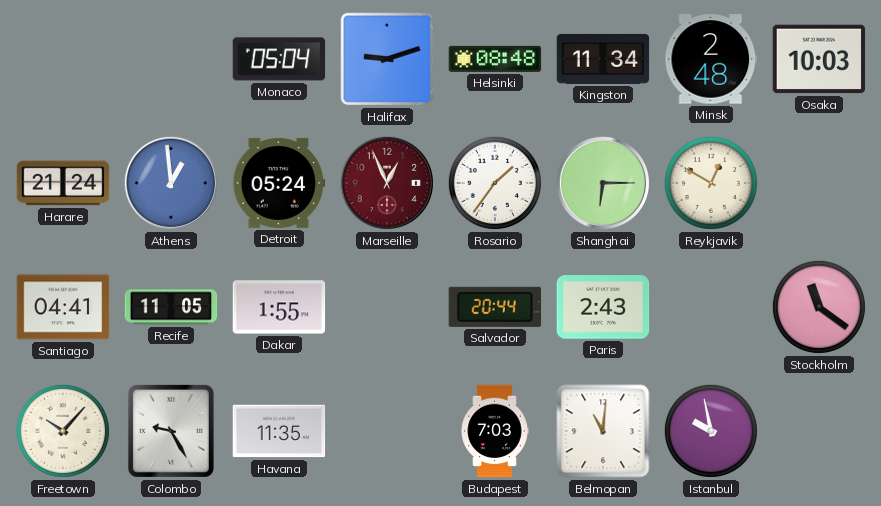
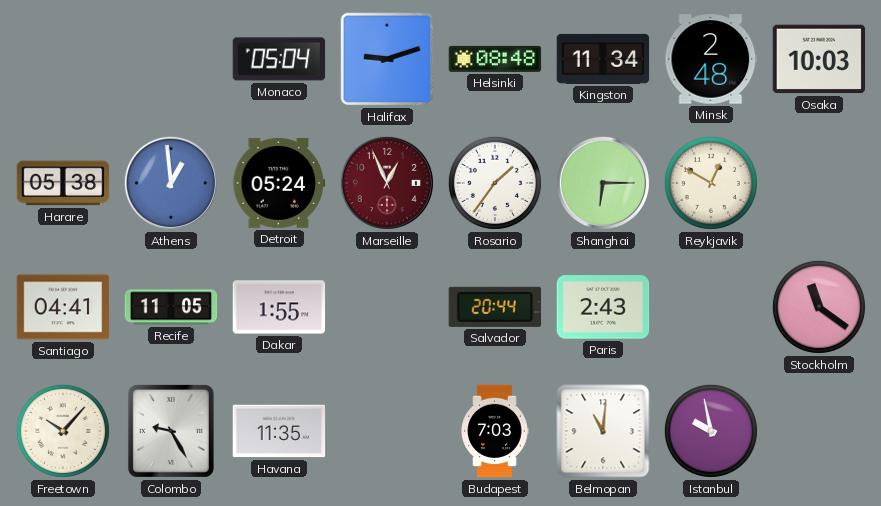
Harare: 21:24 -> 05:38
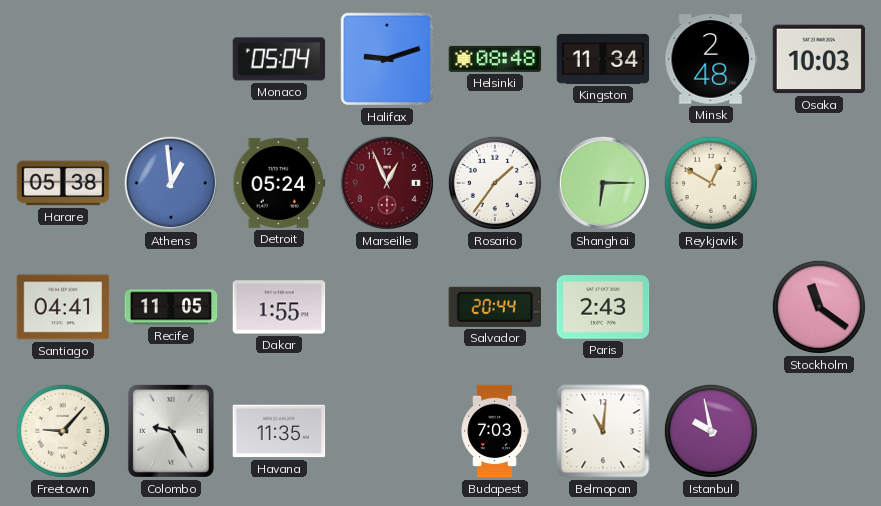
Freetown: 10:07 -> 9:07
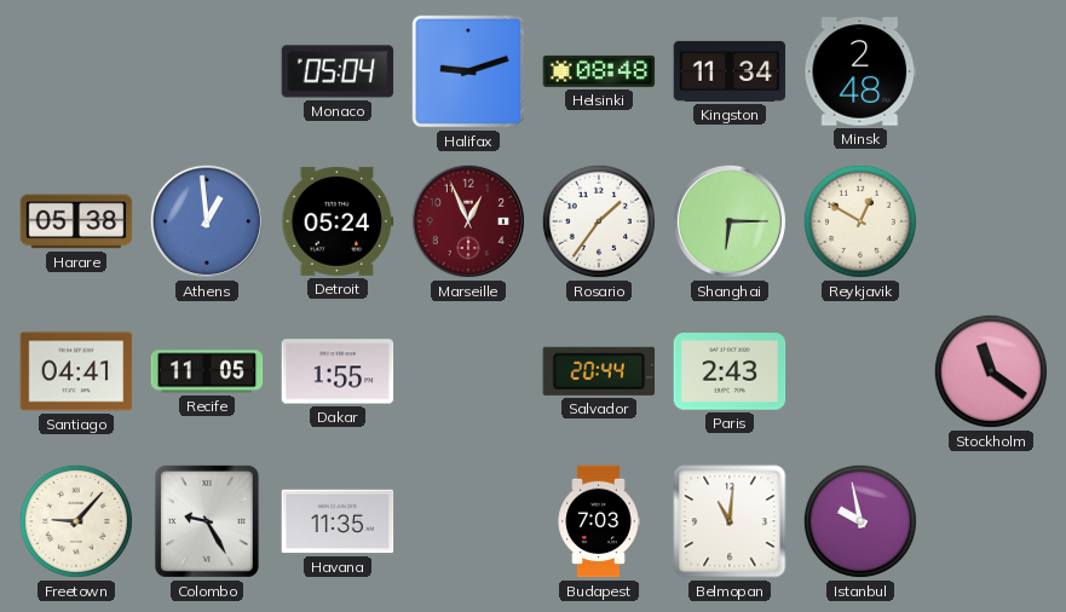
Osaka: 10:03 -> none
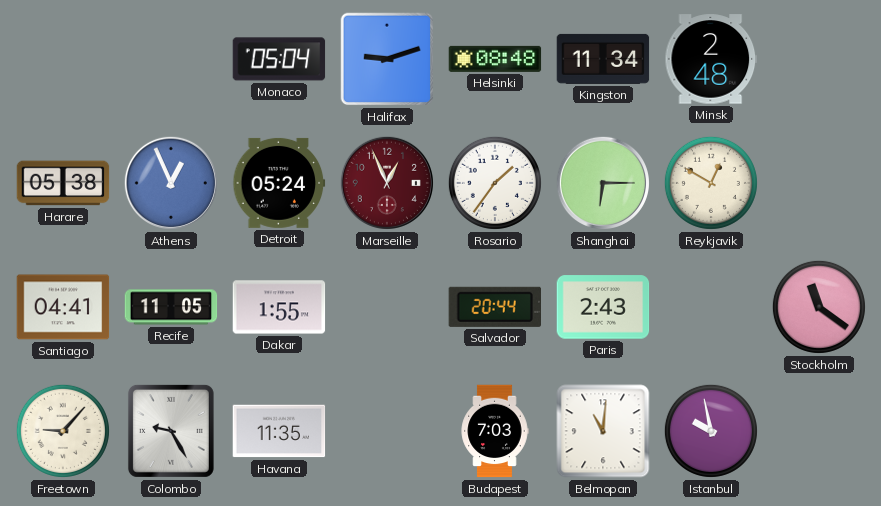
Athens: 12:59 -> 12:56
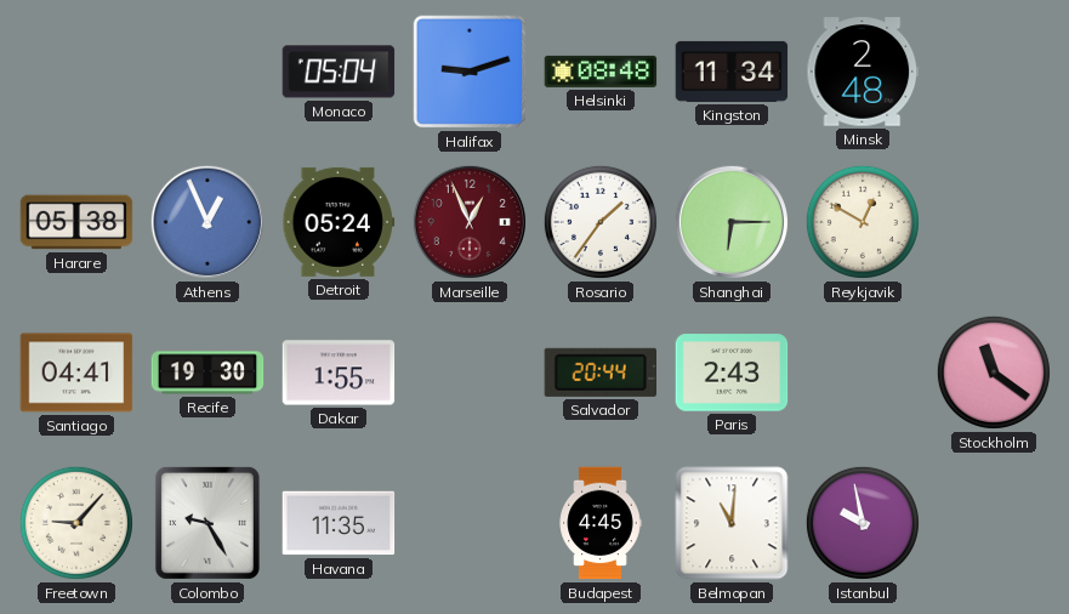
Recife: 11:05 -> 19:30
Budapest: 7:03 -> 4:45
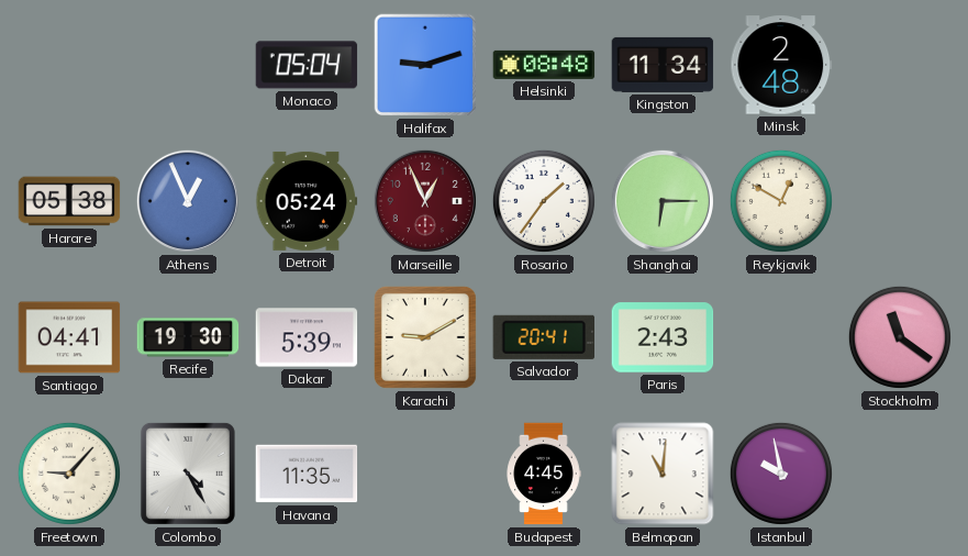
Dakar: 1:55 -> 5:39
Karachi: none -> 9:10
Salvador: 20:44 -> 20:41
Colombo: 9:25 -> 4:25
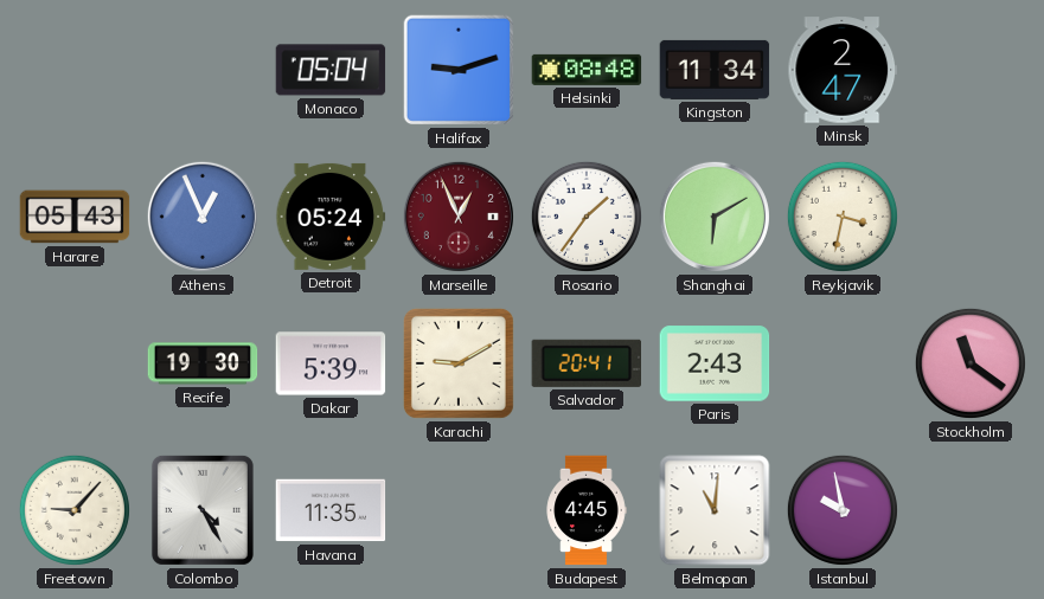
Minsk: 2:48 -> 2:47
Harare: 05:38 -> 05:43
Shanghai: 6:15 -> 6:10
Reykjavik: 12:50 -> 3:32
Santiago: 04:41 -> none
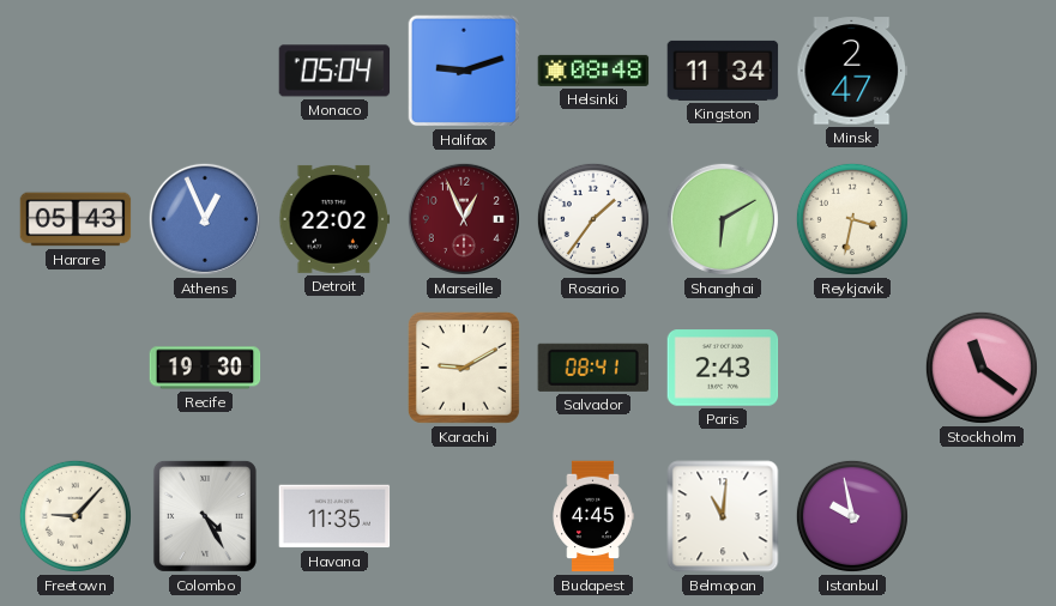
Detroit: 05:24 -> 22:02
Dakar: 5:39 -> none
Salvador: 20:41 -> 08:41
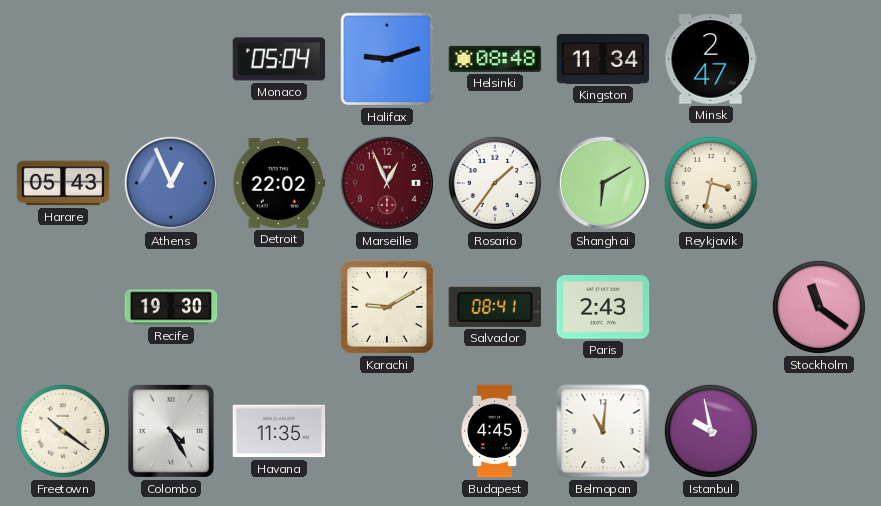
Freetown: 9:07 -> 10:21
